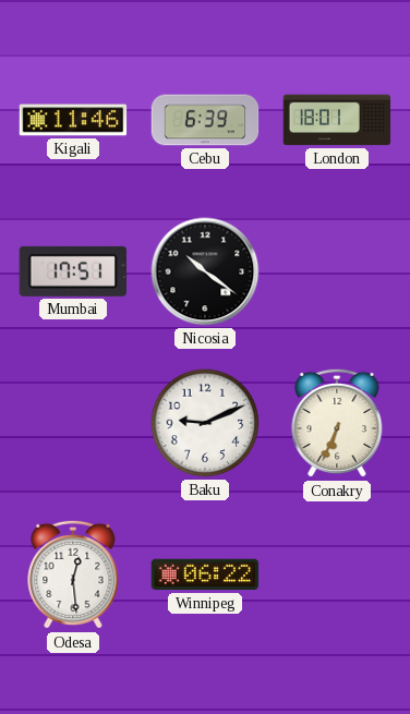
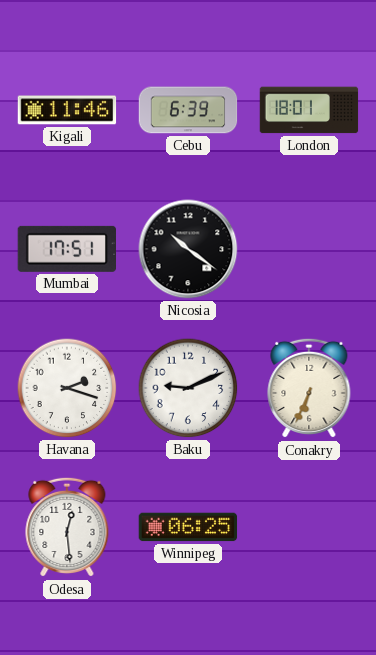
Havana: none -> 2:18
Winnipeg: 06:22 -> 06:25
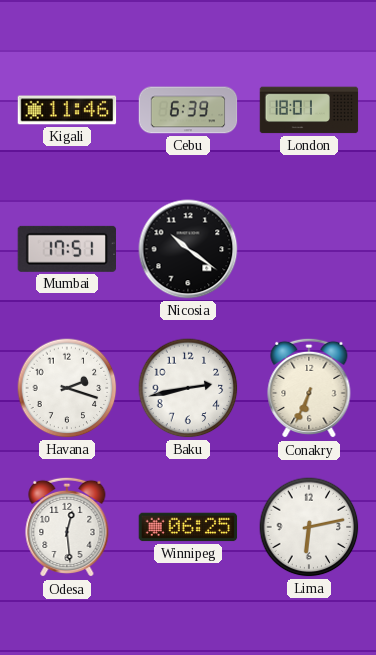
Baku: 9:11 -> 2:43
Lima: none -> 6:13
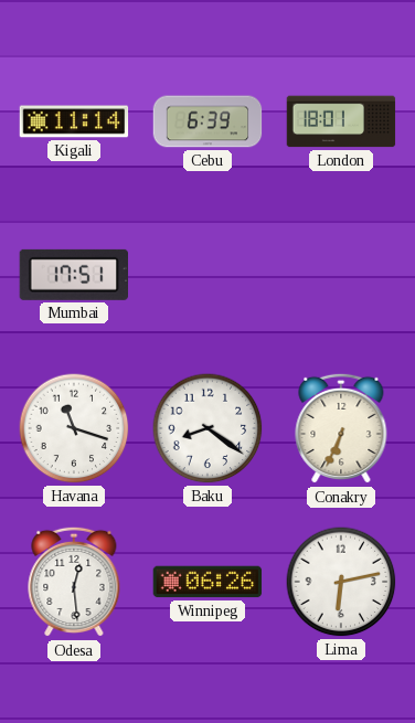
Kigali: 11:46 -> 11:14
Nicosia: 10:21 -> none
Havana: 2:18 -> 11:18
Baku: 2:43 -> 8:21
Winnipeg: 06:25 -> 06:26
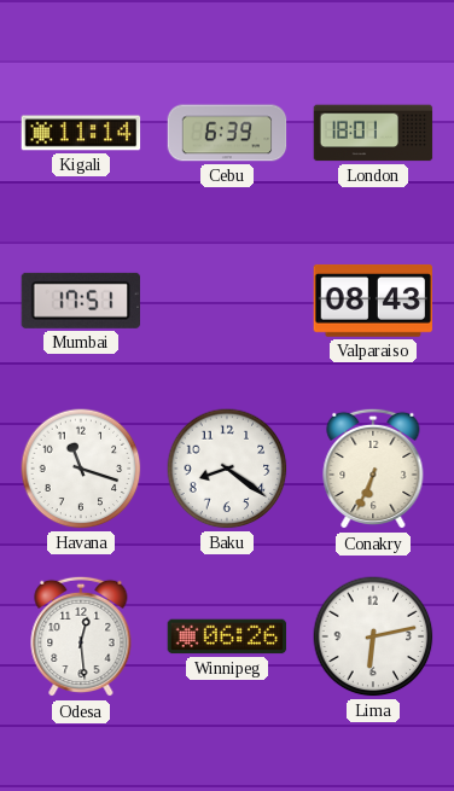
Valparaiso: none -> 08:43
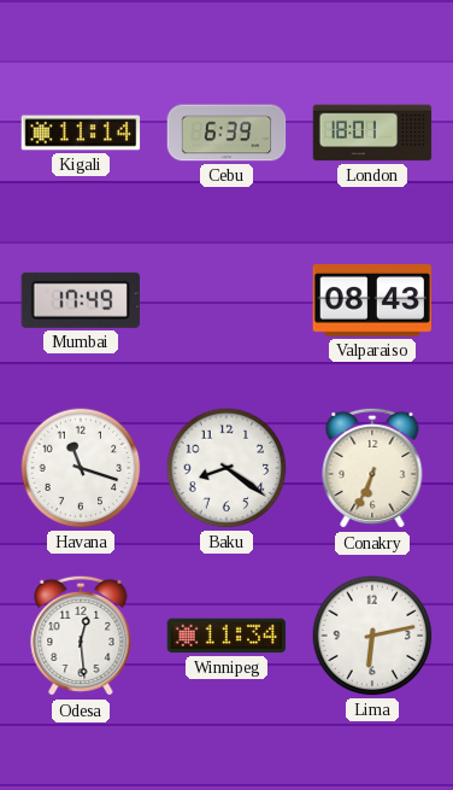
Mumbai: 17:51 -> 17:49
Winnipeg: 06:26 -> 11:34
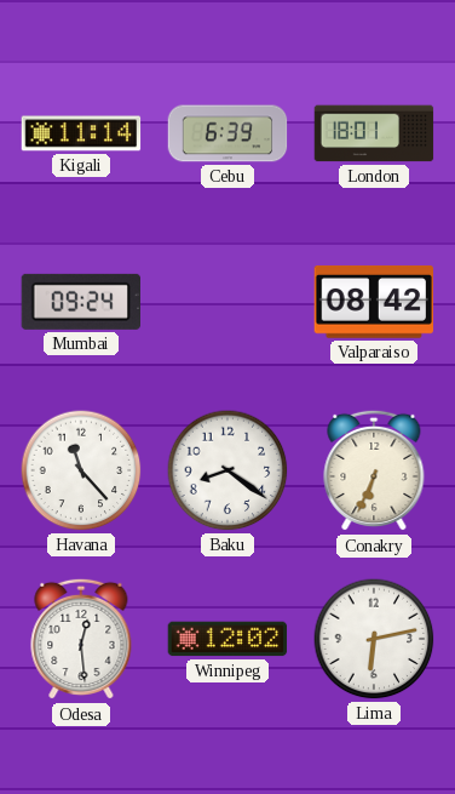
Mumbai: 17:49 -> 09:24
Valparaiso: 08:43 -> 08:42
Havana: 11:18 -> 11:23
Winnipeg: 11:34 -> 12:02
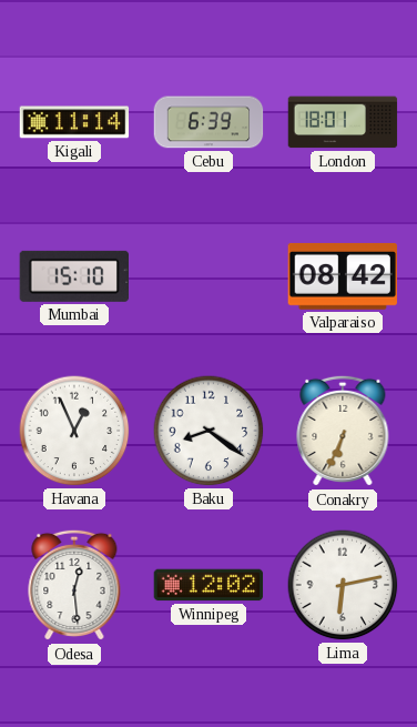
Mumbai: 09:24 -> 15:10
Havana: 11:23 -> 12:56
